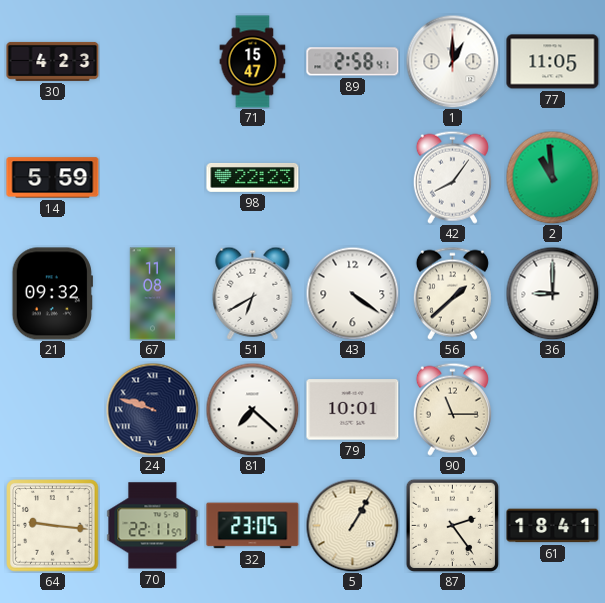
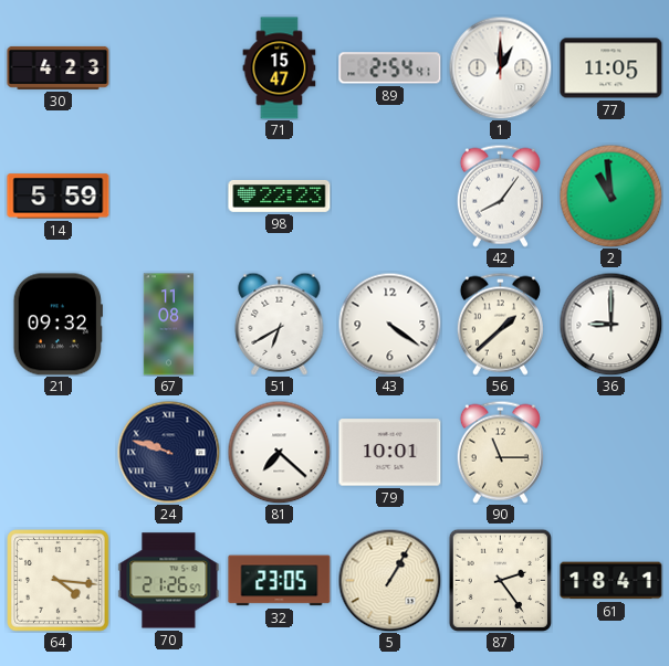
89: 2:58 -> 2:54
64: 9:16 -> 4:16
70: 22:11 -> 21:26
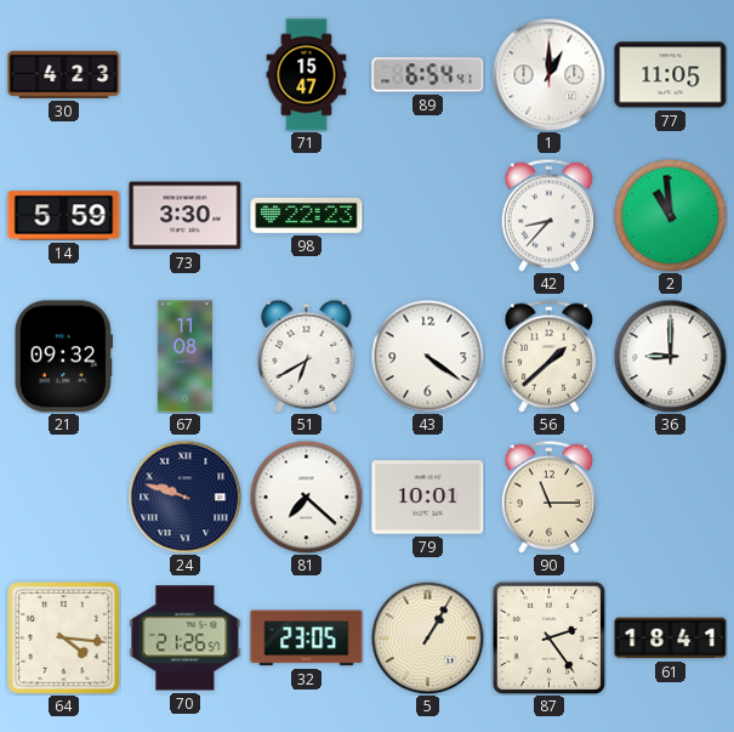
89: 2:54 -> 6:54
73: none -> 3:30
42: 8:06 -> 8:37
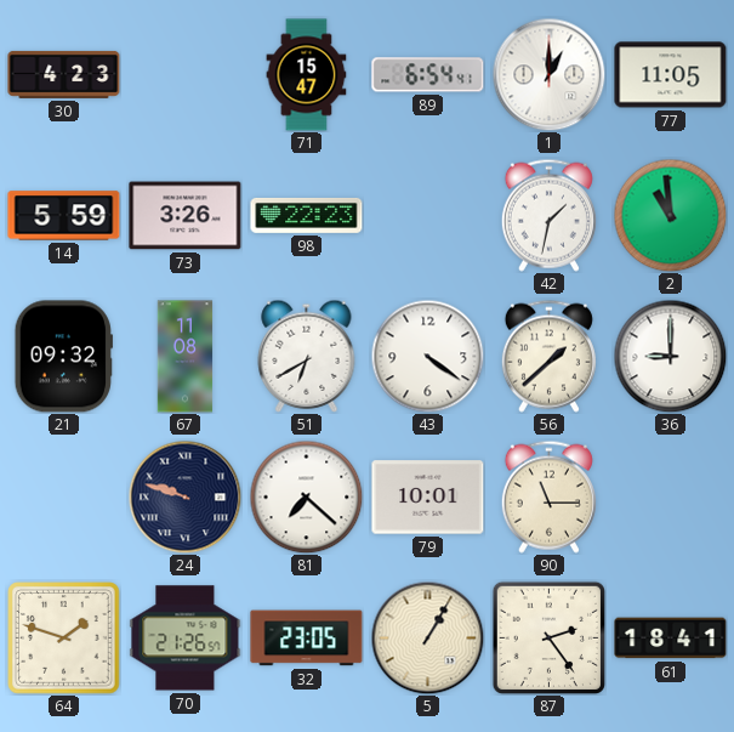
73: 3:30 -> 3:26
42: 8:37 -> 1:32
64: 4:16 -> 1:48
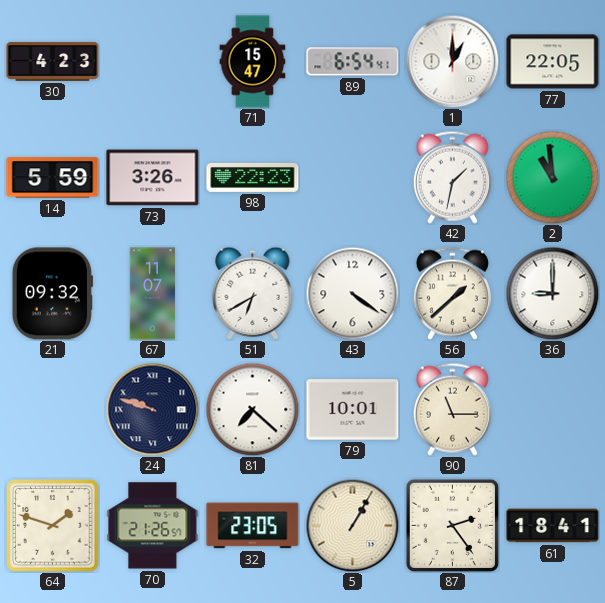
77: 11:05 -> 22:05
67: 11:08 -> 11:07
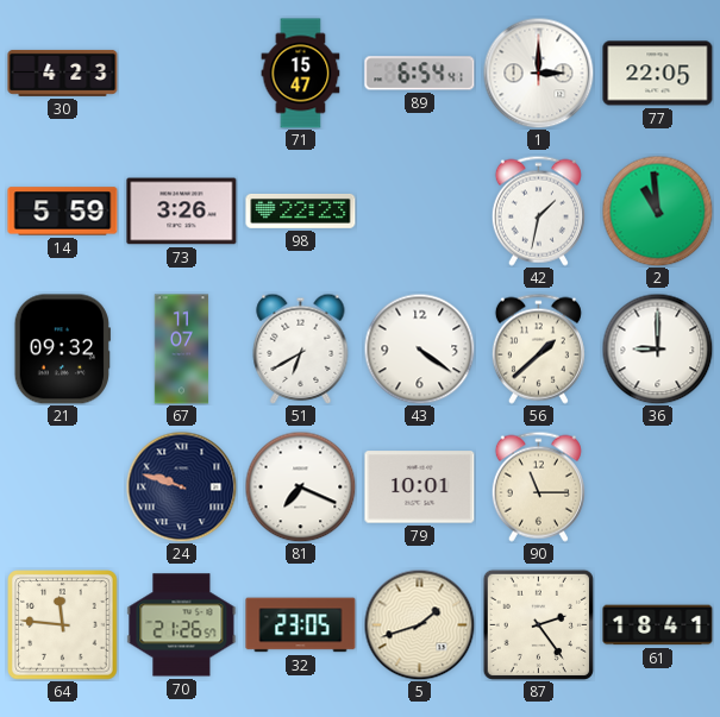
1: 1:00 -> 3:00
81: 7:22 -> 7:19
64: 1:48 -> 11:46
5: 1:05 -> 1:42
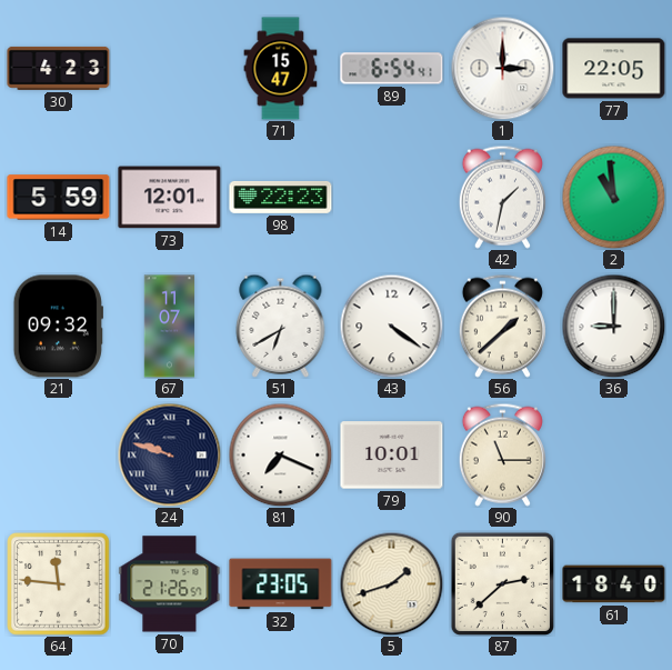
73: 3:26 -> 12:01
87: 2:24 -> 2:38
61: 18:41 -> 18:40
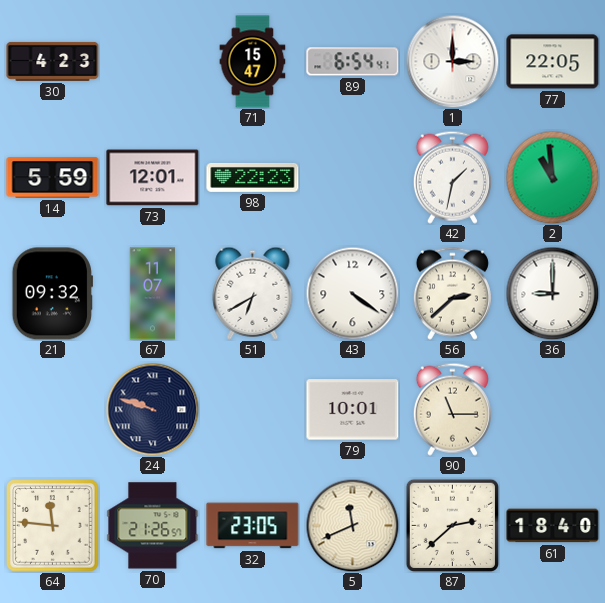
56: 1:38 -> 2:38
81: 7:19 -> none
5: 1:42 -> 11:41
